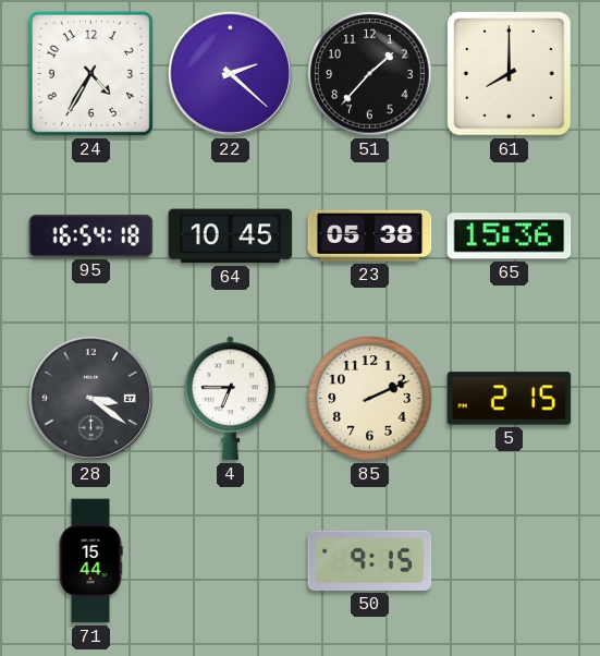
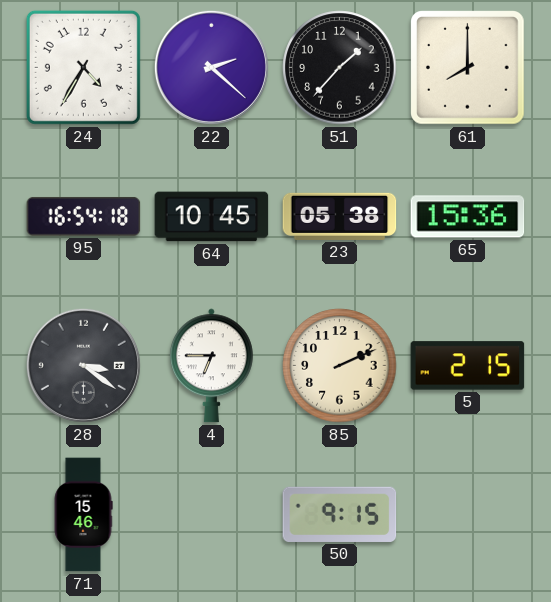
71: 15:44 -> 15:46
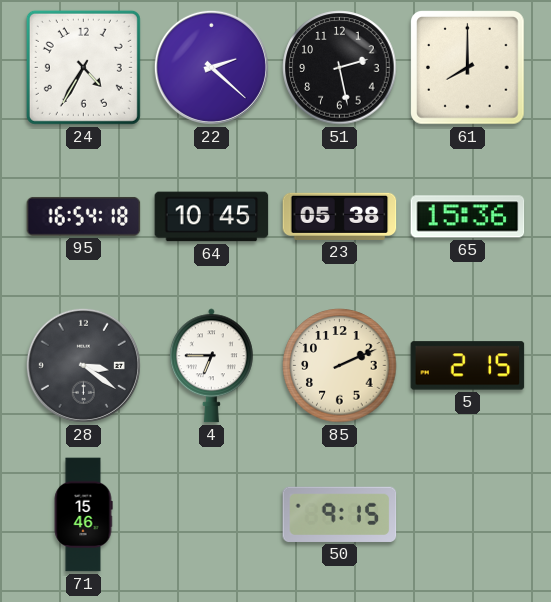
51: 1:37 -> 2:28
